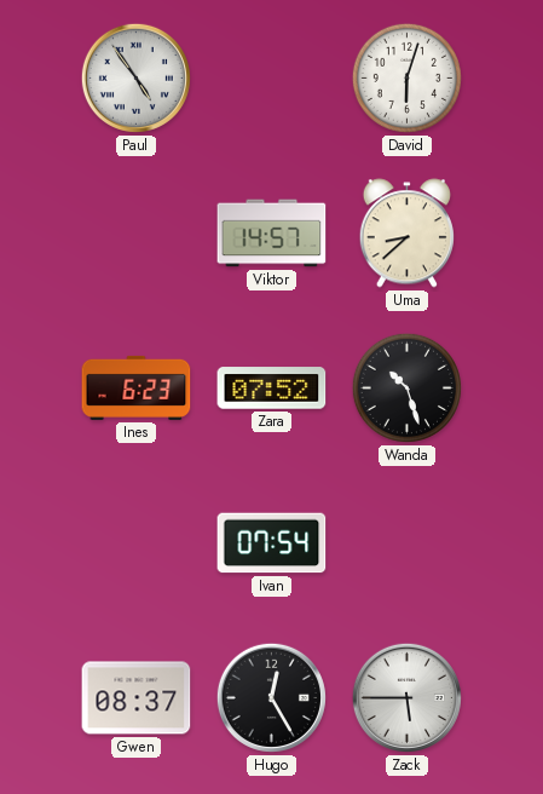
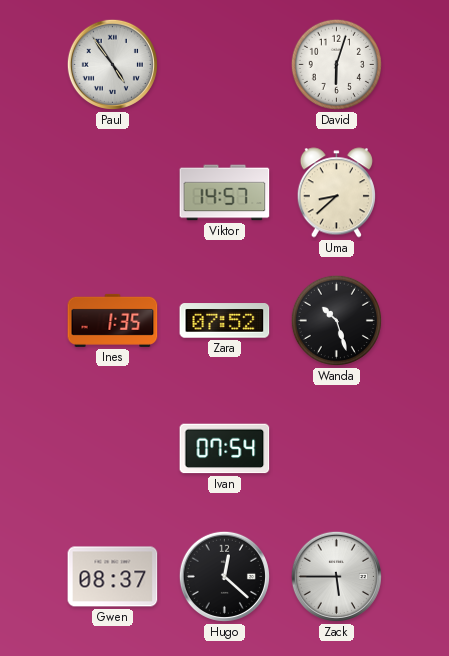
Ines: 6:23 -> 1:35
Hugo: 12:25 -> 12:22
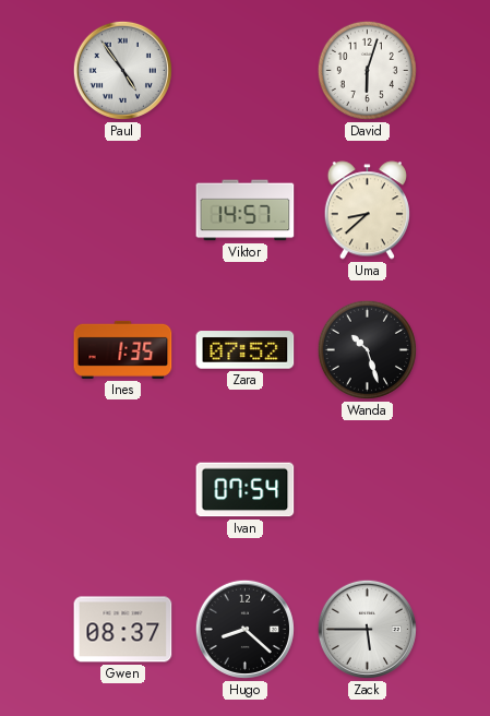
Hugo: 12:22 -> 8:22
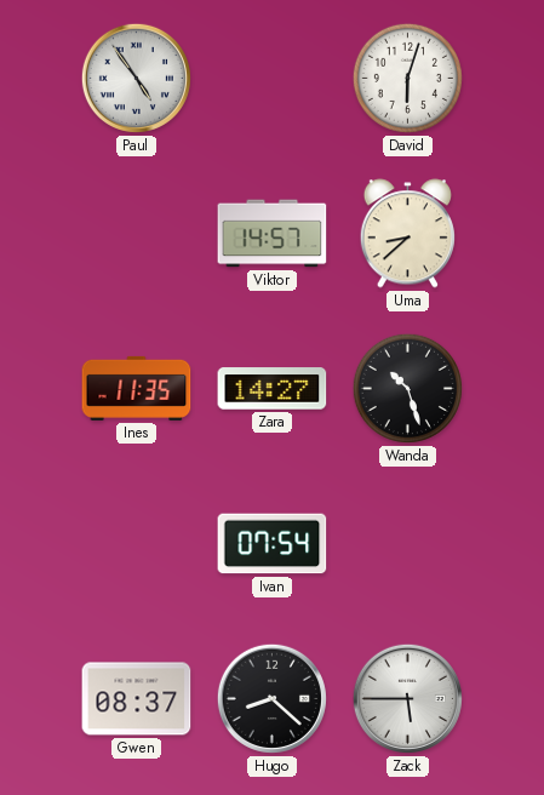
Ines: 1:35 -> 11:35
Zara: 07:52 -> 14:27
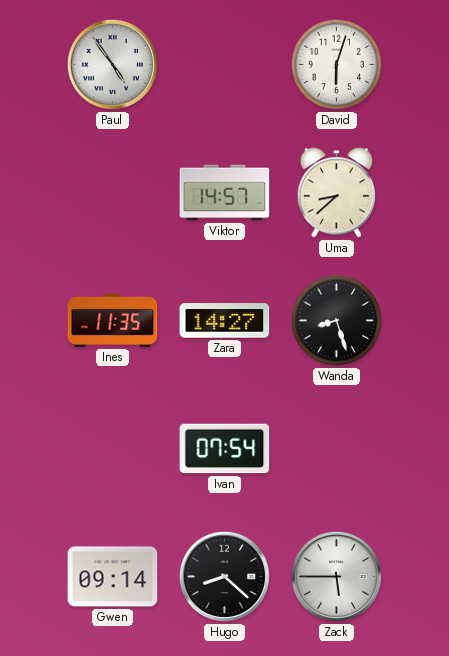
Wanda: 10:27 -> 8:27
Gwen: 08:37 -> 09:14
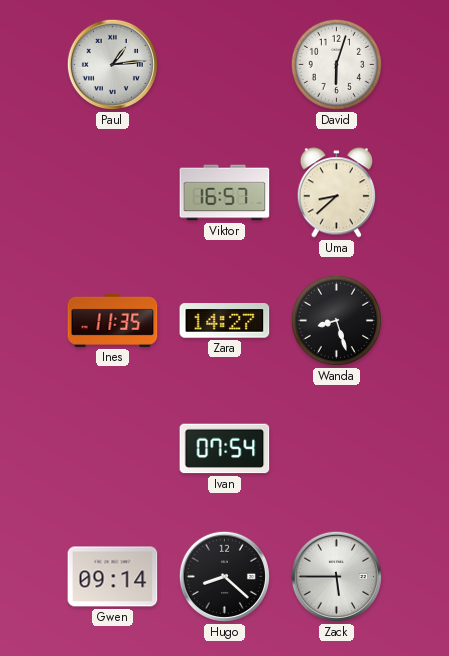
Paul: 4:54 -> 1:14
Viktor: 14:57 -> 16:57
